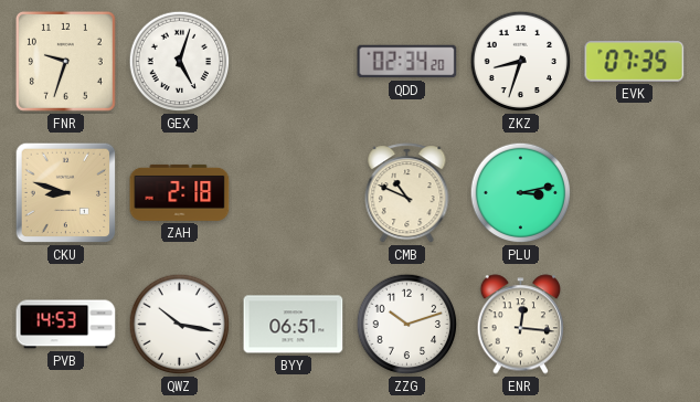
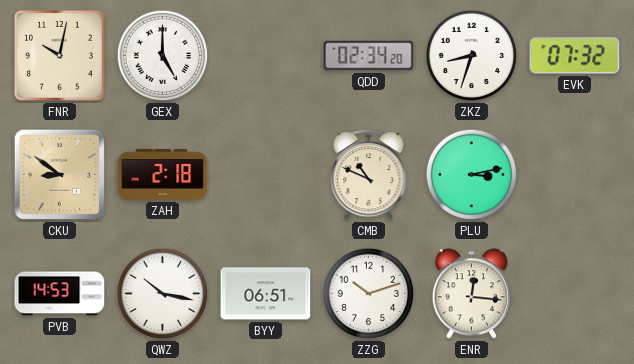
FNR: 9:33 -> 10:02
GEX: 5:03 -> 5:00
EVK: 07:35 -> 07:32
CKU: 8:48 -> 8:51
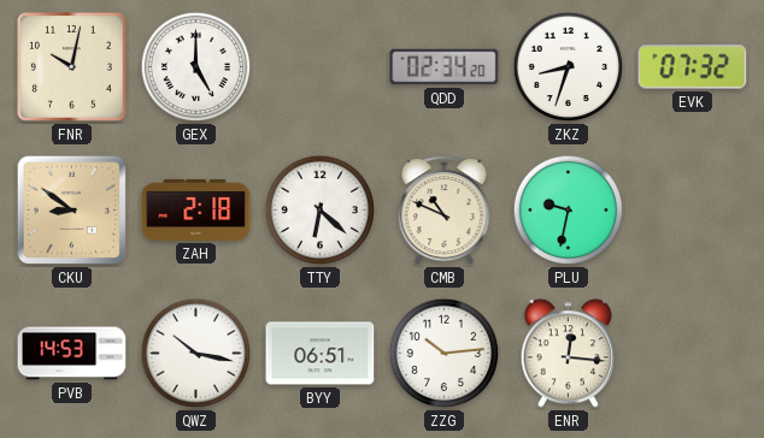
TTY: none -> 6:22
PLU: 3:13 -> 9:32
ZZG: 10:12 -> 10:14
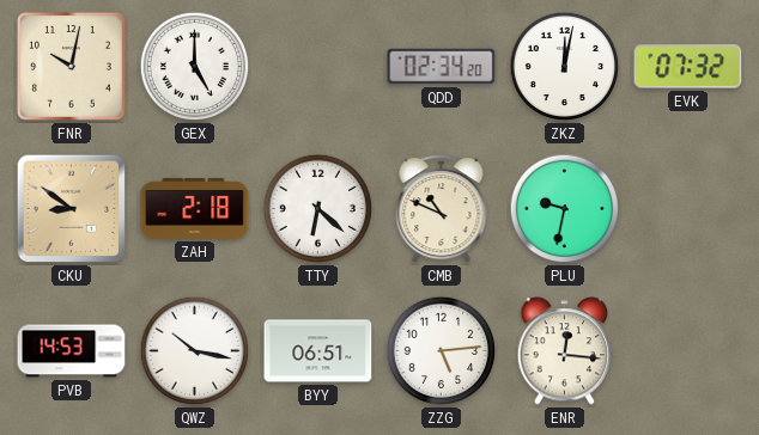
ZKZ: 8:33 -> 12:02
ZZG: 10:14 -> 5:14
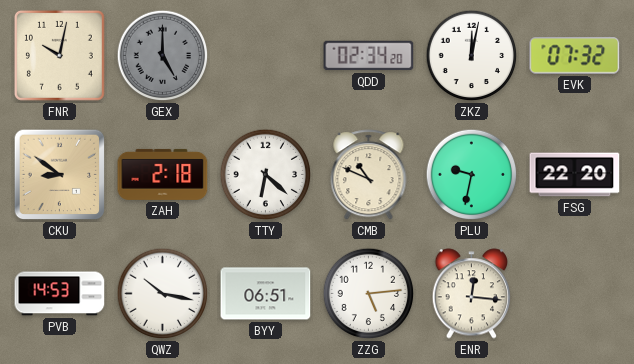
GEX dial: white -> grey
FSG: none -> 22:20
